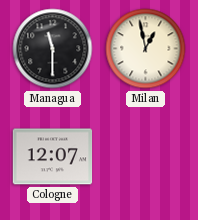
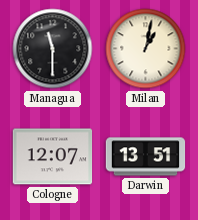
Milan: 12:58 -> 1:02
Darwin: none -> 13:51
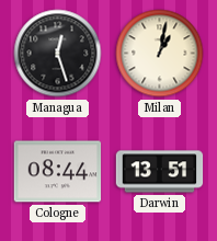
Managua: 11:30 -> 12:27
Cologne: 12:07 -> 08:44
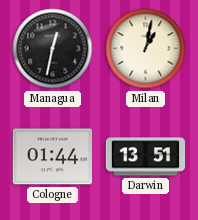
Managua: 12:27 -> 12:32
Cologne: 08:44 -> 01:44
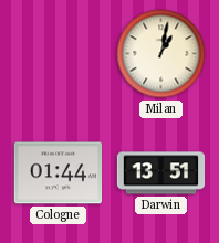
Managua: 12:32 -> none
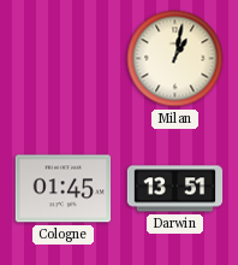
Cologne: 01:44 -> 01:45
